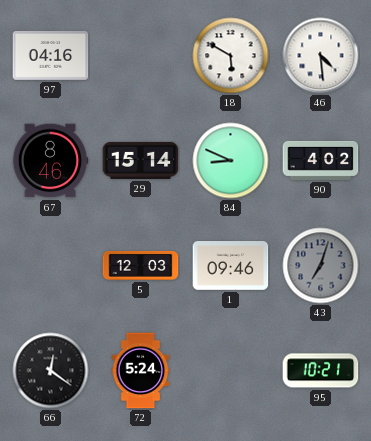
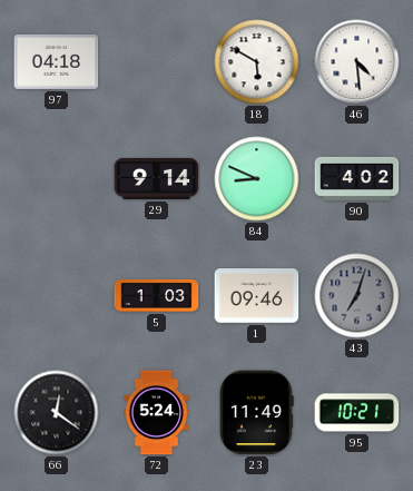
97: 04:16 -> 04:18
67: 8:46 -> none
29: 15:14 -> 9:14
5: 12:03 -> 1:03
23: none -> 11:49
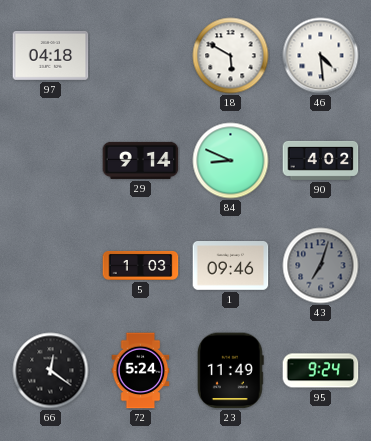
95: 10:21 -> 9:24
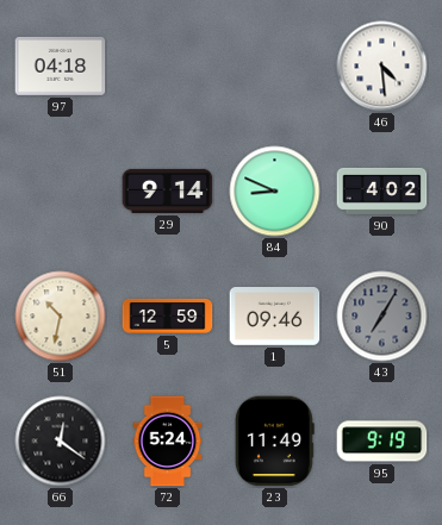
18: 5:50 -> none
51: none -> 10:32
5: 1:03 -> 12:59
43: 7:03 -> 7:05
95: 9:24 -> 9:19
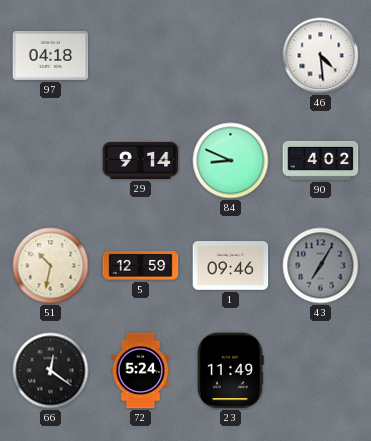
95: 9:19 -> none
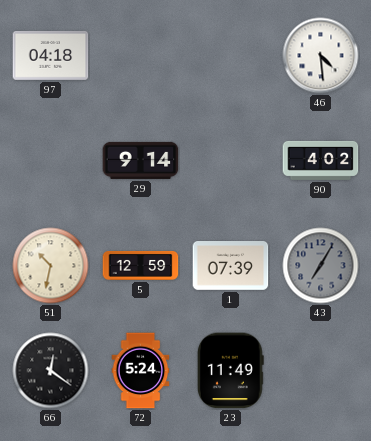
84: 8:49 -> none
1: 09:46 -> 07:39
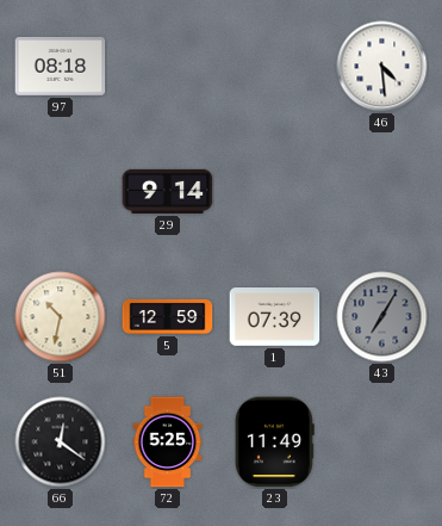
97: 04:18 -> 08:18
90: 4:02 -> none
72: 5:24 -> 5:25
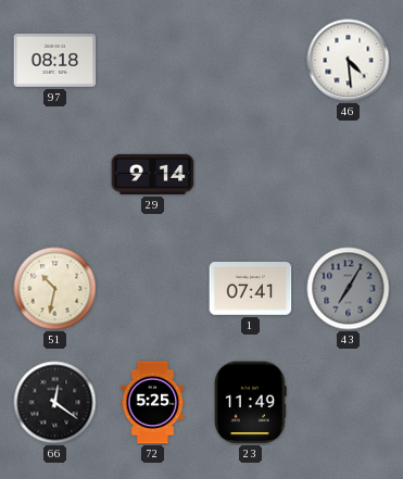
5: 12:59 -> none
1: 07:39 -> 07:41
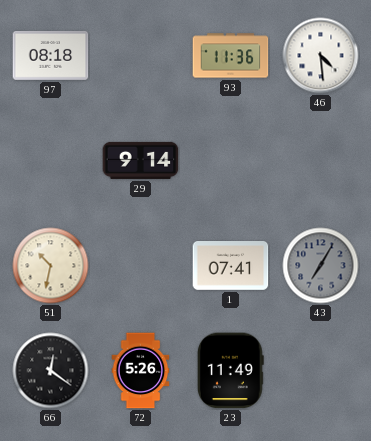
93: none -> 11:36
72: 5:25 -> 5:26
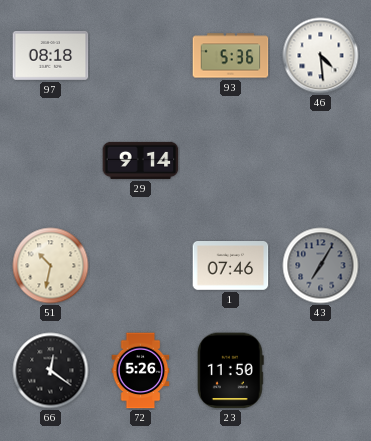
93: 11:36 -> 5:36
1: 07:41 -> 07:46
23: 11:49 -> 11:50
